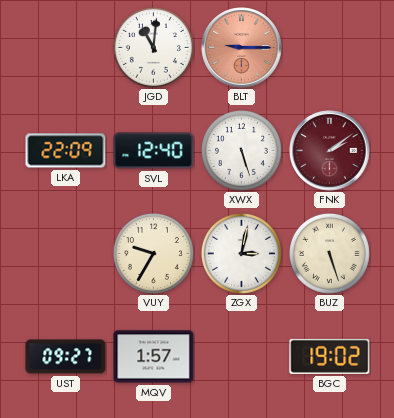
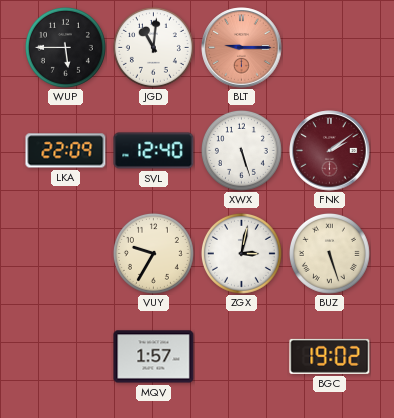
WUP: none -> 5:45
UST: 09:27 -> none
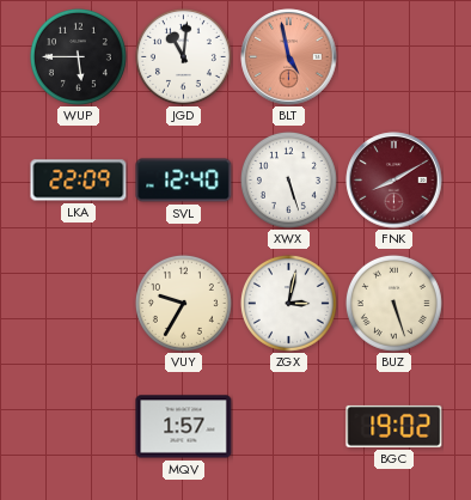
BLT: 9:15 -> 4:58
FNK: 2:09 -> 8:10
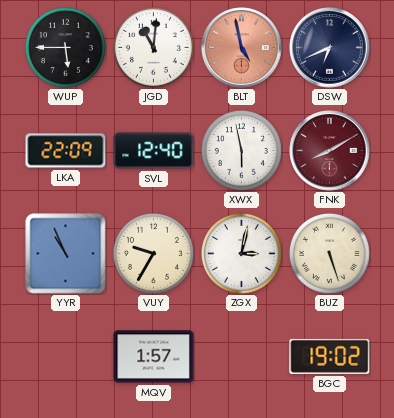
DSW: none -> 6:41
XWX: 5:27 -> 5:58
YYR: none -> 10:56
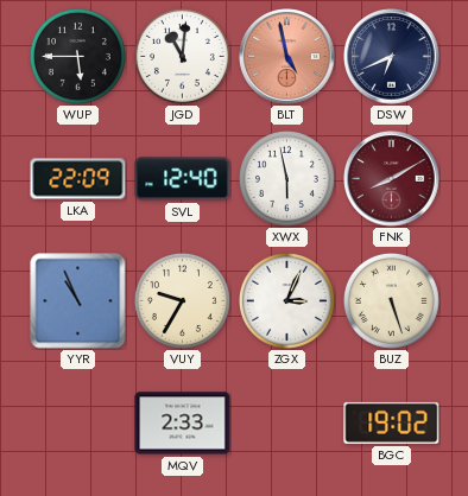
ZGX: 3:02 -> 3:04
MQV: 1:57 -> 2:33
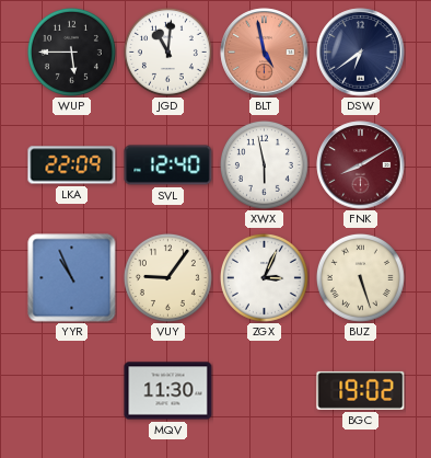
DSW: 6:41 -> 6:39
VUY: 9:35 -> 9:06
MQV: 2:33 -> 11:30
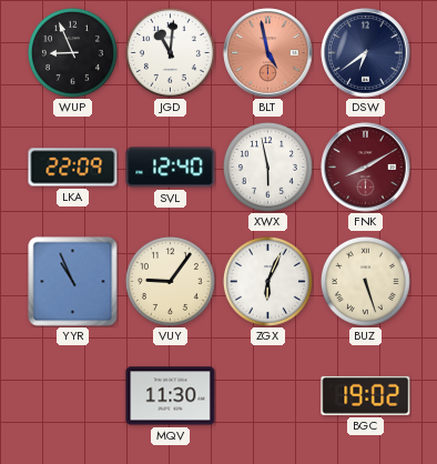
WUP: 5:45 -> 8:56
ZGX: 3:04 -> 6:04
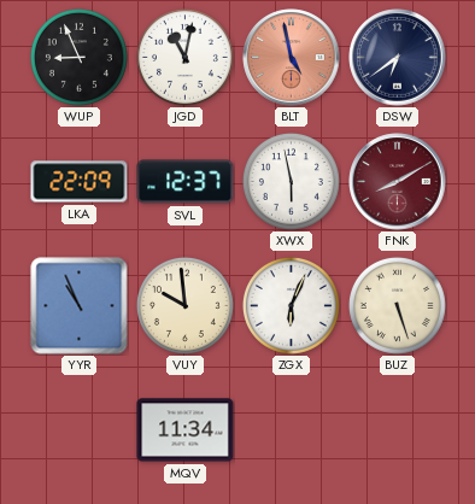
JGD: 11:01 -> 11:02
SVL: 12:40 -> 12:37
VUY: 9:06 -> 9:59
MQV: 11:30 -> 11:34
BGC: 19:02 -> none
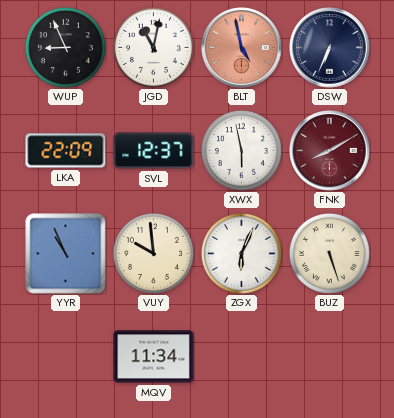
DSW: 6:39 -> 6:34
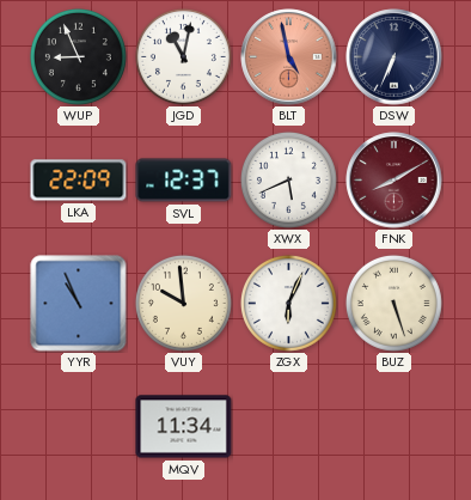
XWX: 5:58 -> 5:41
